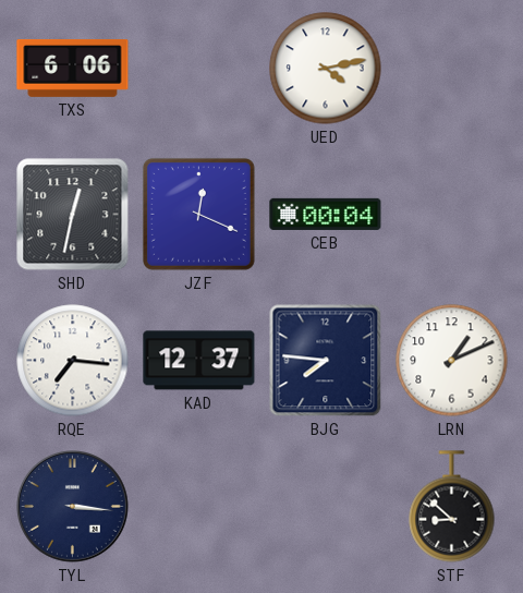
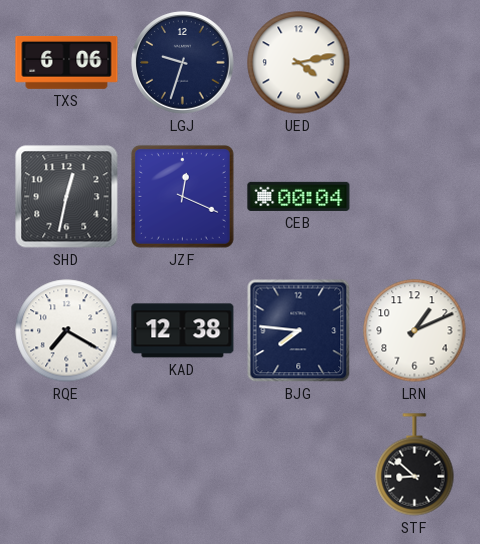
LGJ: none -> 9:33
RQE: 7:16 -> 7:20
KAD: 12:37 -> 12:38
TYL: 3:16 -> none
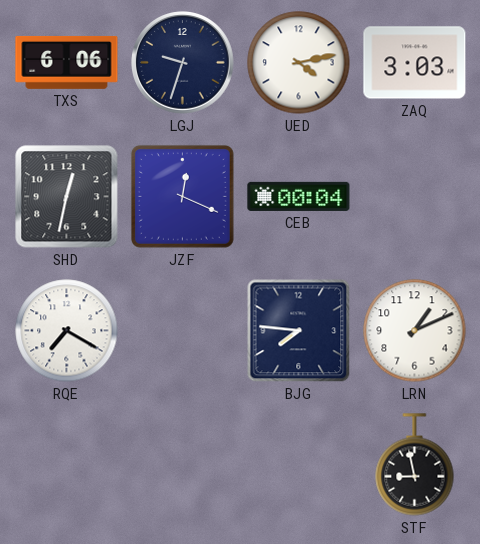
ZAQ: none -> 3:03
KAD: 12:38 -> none
STF: 8:52 -> 8:58
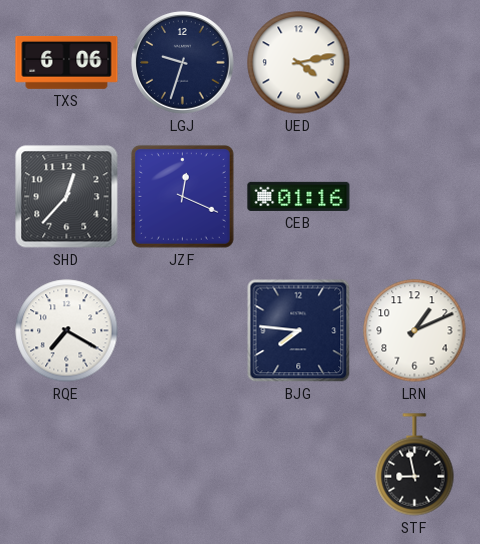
ZAQ: 3:03 -> none
SHD: 12:32 -> 12:37
CEB: 00:04 -> 01:16
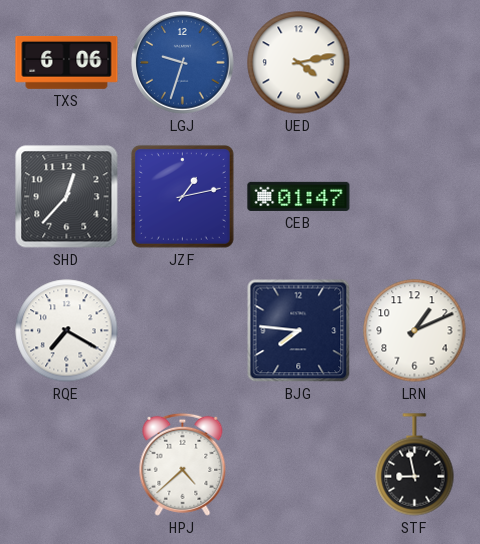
LGJ dial: navy -> blue
JZF: 12:19 -> 1:13
CEB: 01:16 -> 01:47
HPJ: none -> 4:38
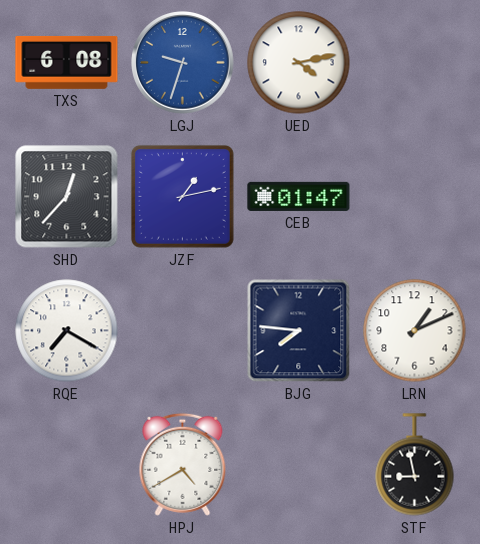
TXS: 6:06 -> 6:08
HPJ: 4:38 -> 4:40
